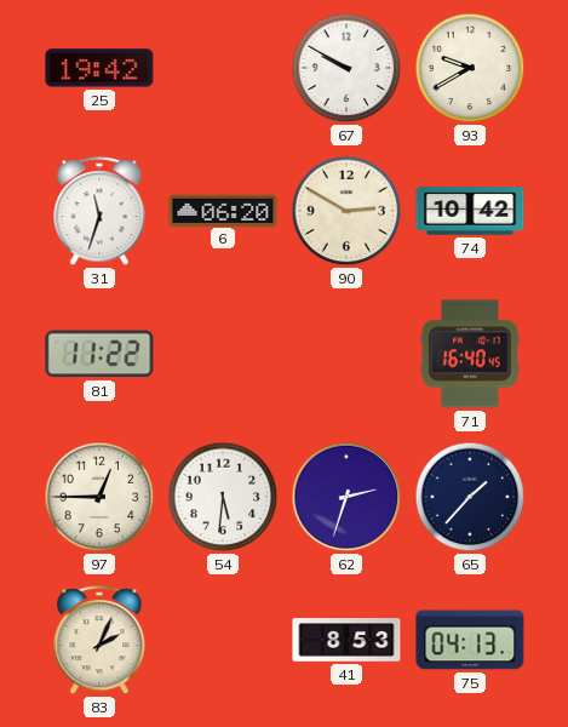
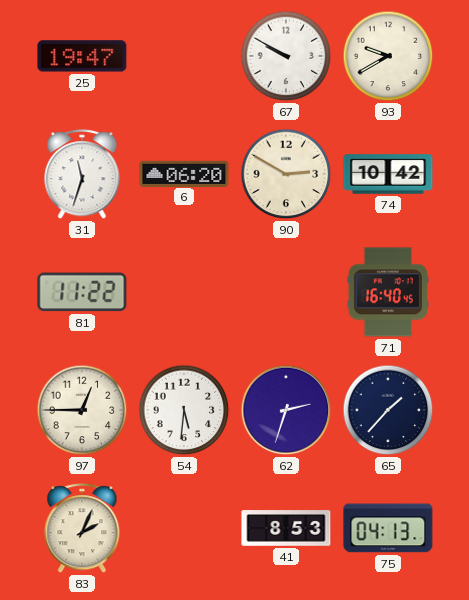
25: 19:42 -> 19:47
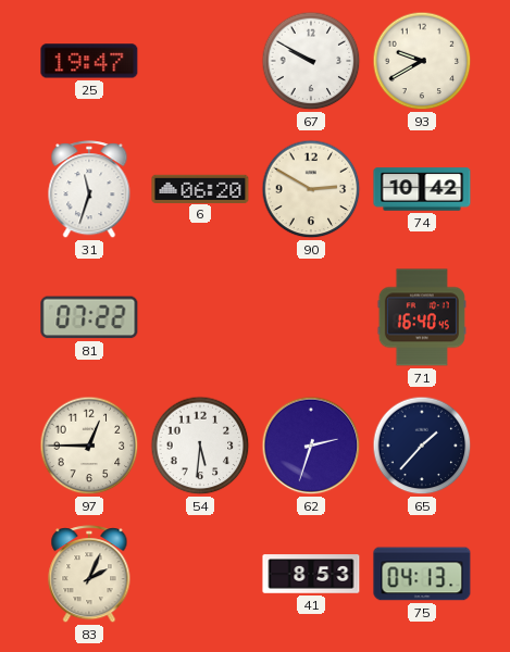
81: 11:22 -> 07:22
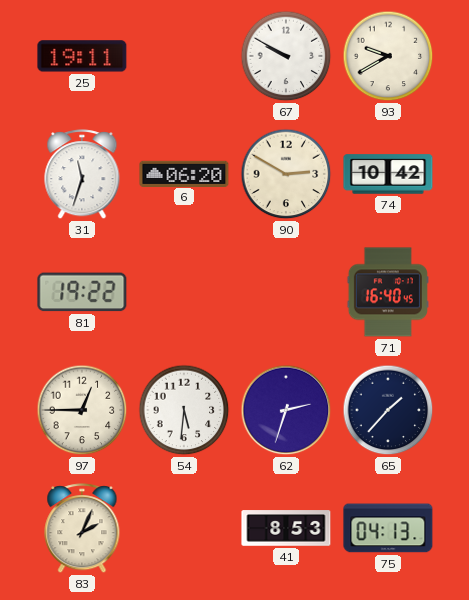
25: 19:47 -> 19:11
81: 07:22 -> 19:22
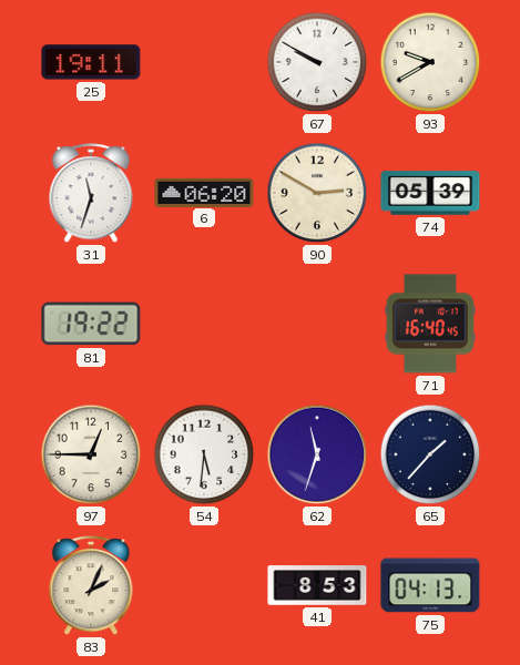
74: 10:42 -> 05:39
62: 2:33 -> 11:33
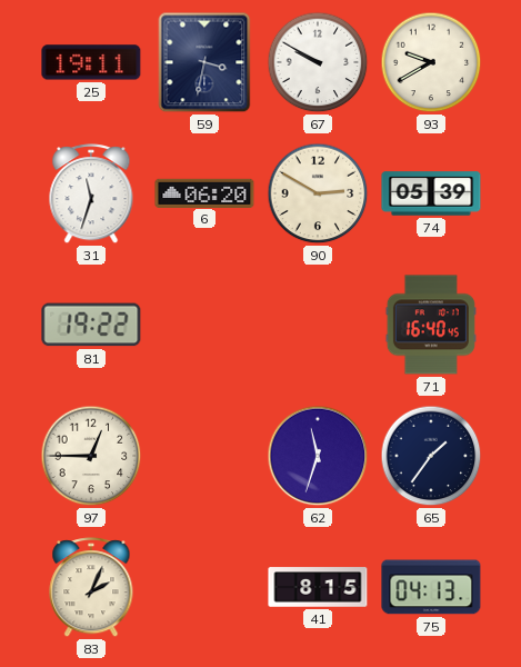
59: none -> 3:32
54: 5:31 -> none
65: 1:37 -> 1:36
41: 8:53 -> 8:15
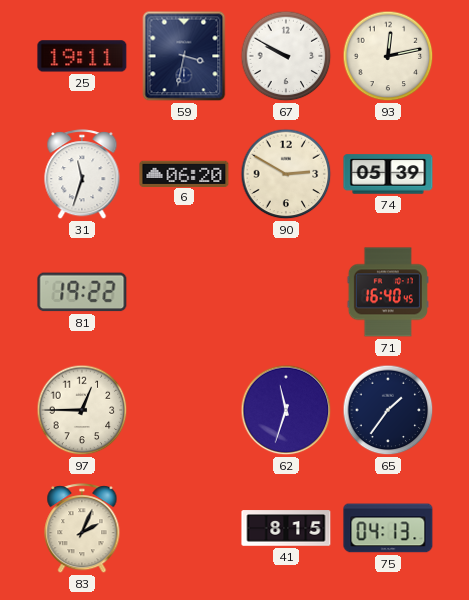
93: 9:40 -> 12:13
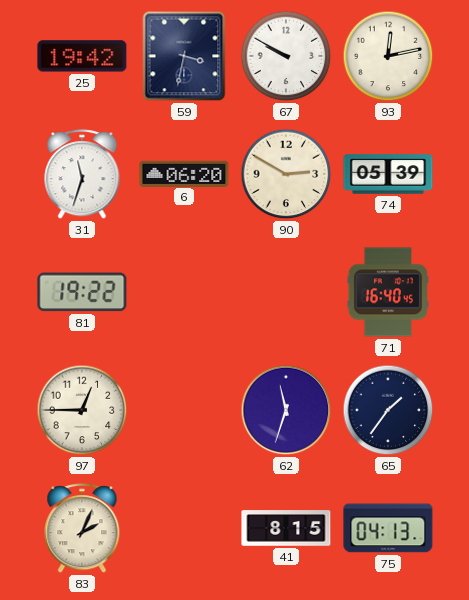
25: 19:11 -> 19:42
